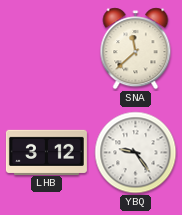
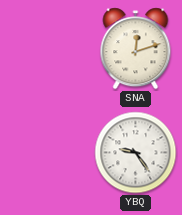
SNA: 11:38 -> 12:12
LHB: 3:12 -> none
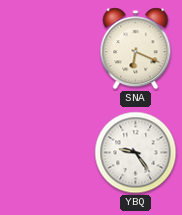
SNA: 12:12 -> 6:19
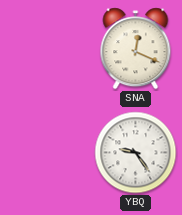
SNA: 6:19 -> 12:19
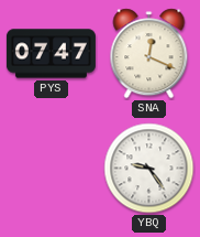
PYS: none -> 07:47
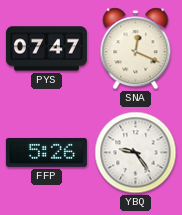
FFP: none -> 5:26
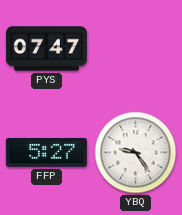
SNA: 12:19 -> none
FFP: 5:26 -> 5:27
